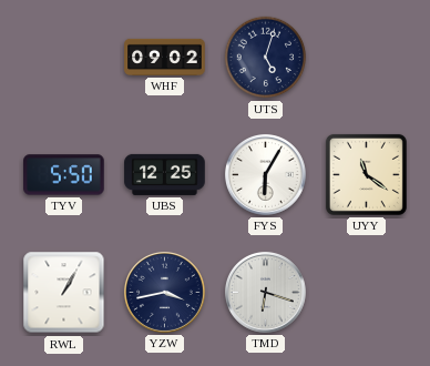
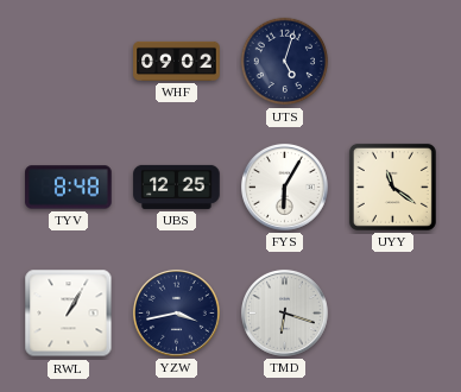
TYV: 5:50 -> 8:48
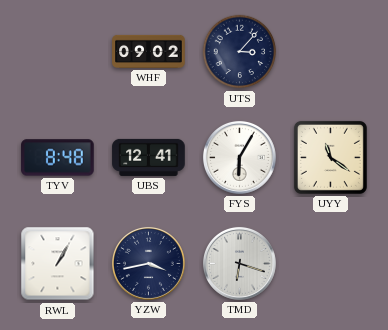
UTS: 5:03 -> 3:07
UBS: 12:25 -> 12:41
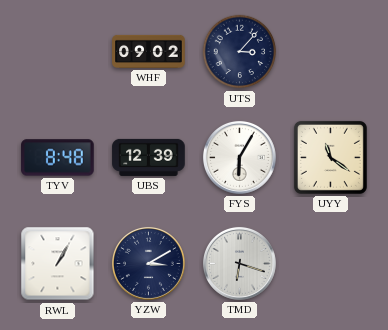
UBS: 12:41 -> 12:39
YZW: 3:43 -> 3:10
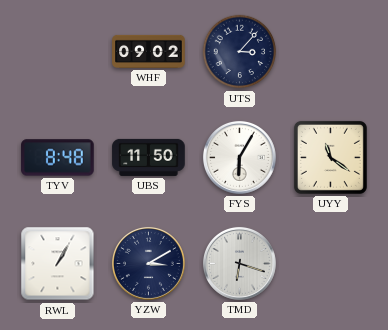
UBS: 12:39 -> 11:50
